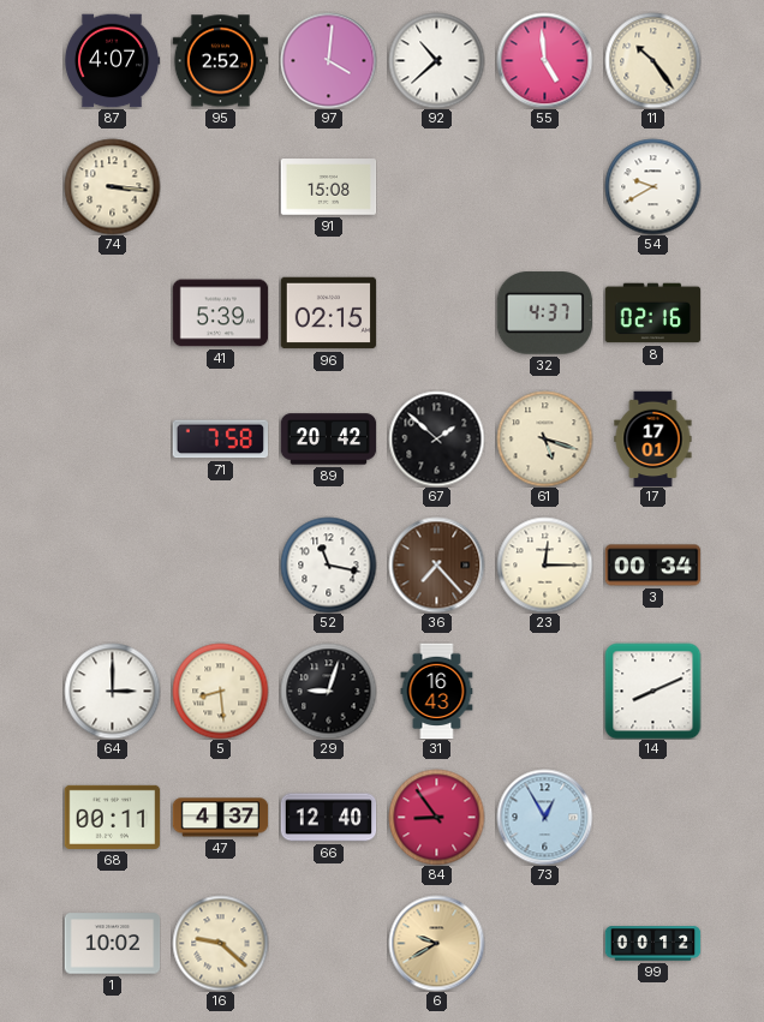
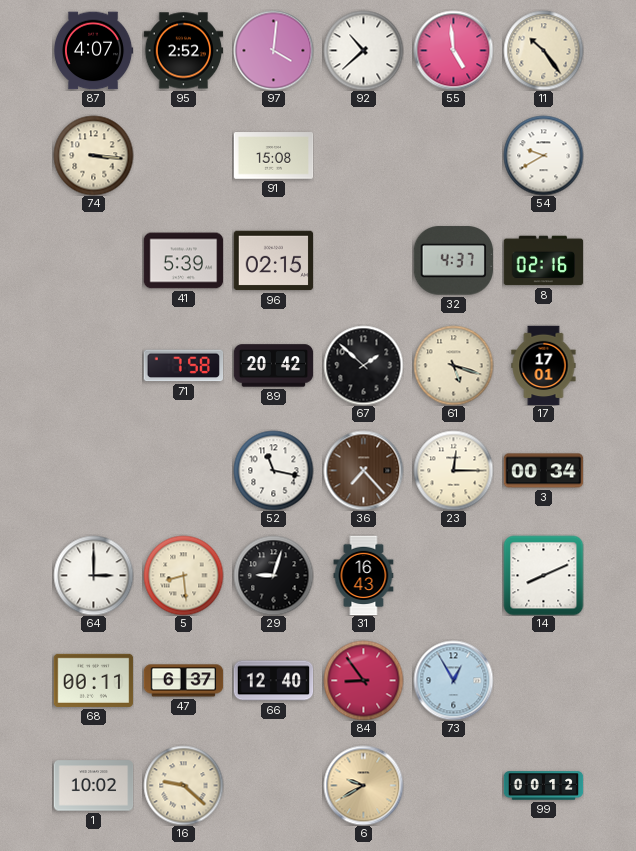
47: 4:37 -> 6:37
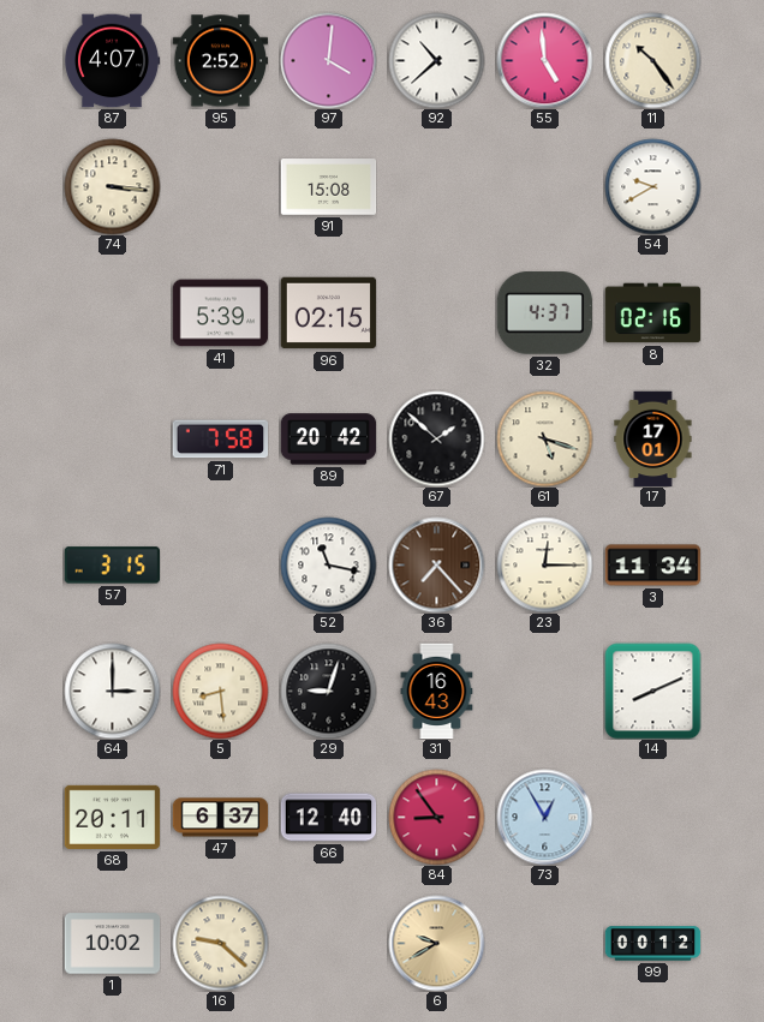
57: none -> 3:15
3: 00:34 -> 11:34
68: 00:11 -> 20:11
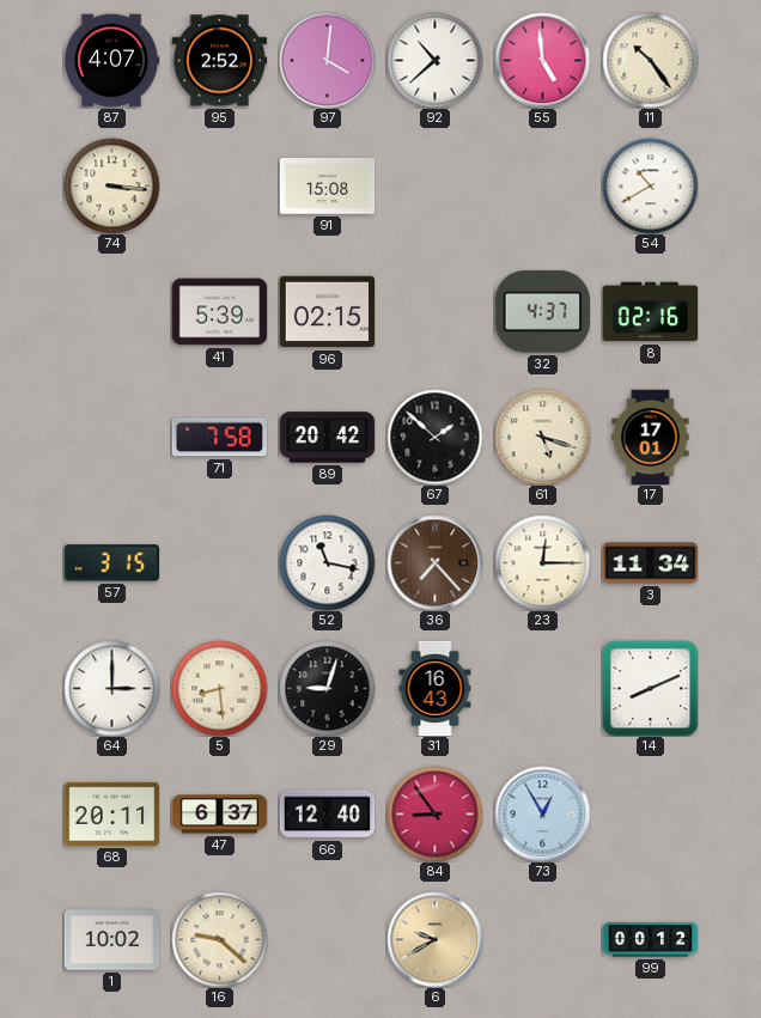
54: 9:40 -> 10:40
